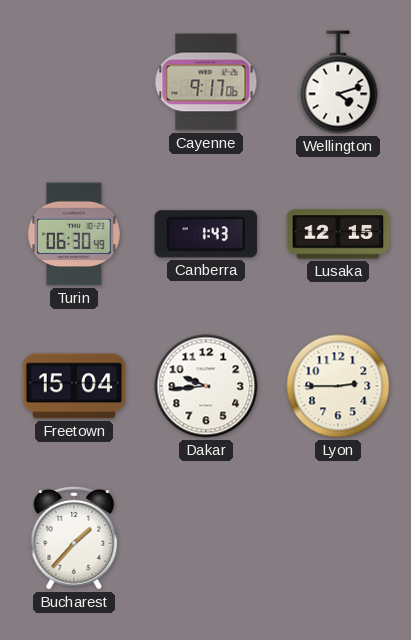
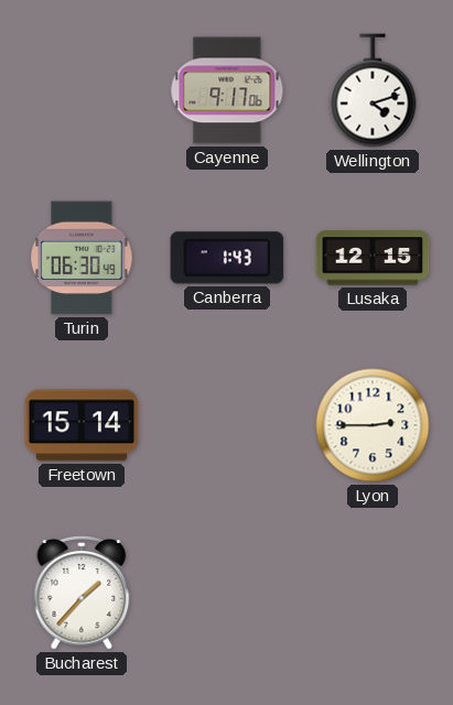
Freetown: 15:04 -> 15:14
Dakar: 9:44 -> none
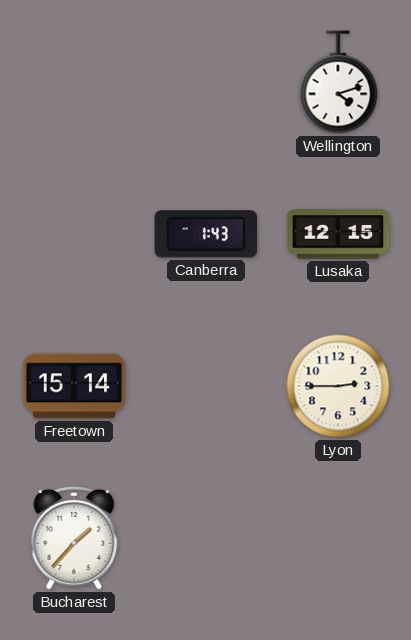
Cayenne: 9:17 -> none
Turin: 06:30 -> none
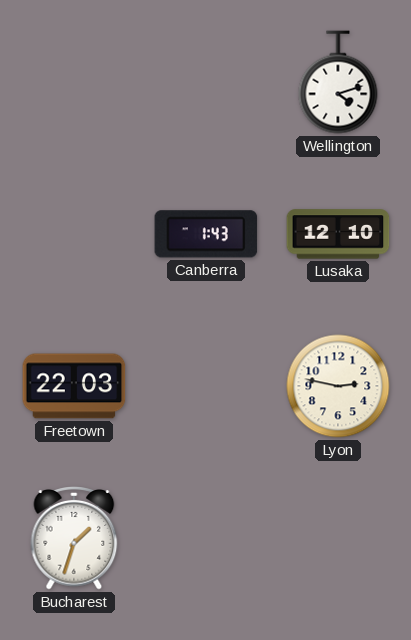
Lusaka: 12:15 -> 12:10
Freetown: 15:14 -> 22:03
Lyon: 2:45 -> 2:47
Bucharest: 1:37 -> 1:33
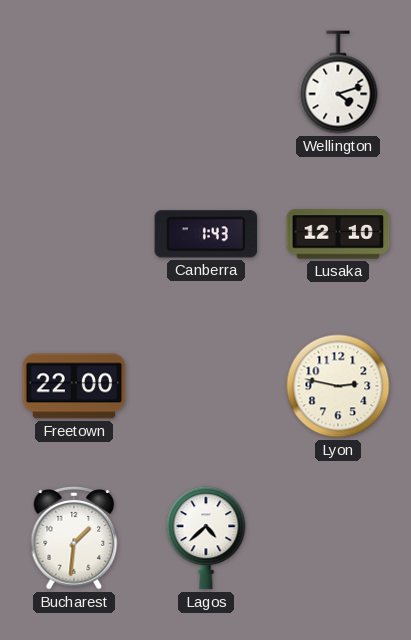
Freetown: 22:03 -> 22:00
Bucharest: 1:33 -> 1:31
Lagos: none -> 4:38
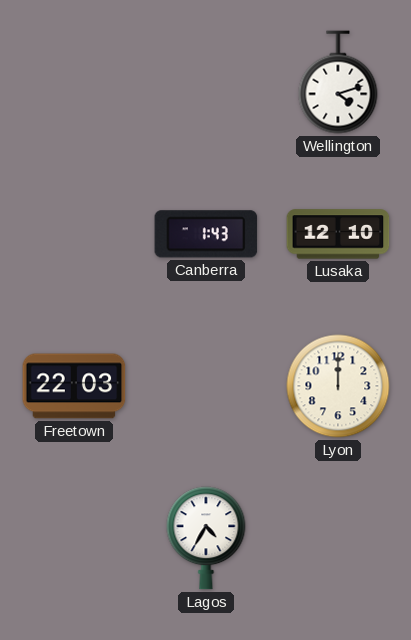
Freetown: 22:00 -> 22:03
Lyon: 2:47 -> 12:00
Bucharest: 1:31 -> none
Lagos: 4:38 -> 4:35
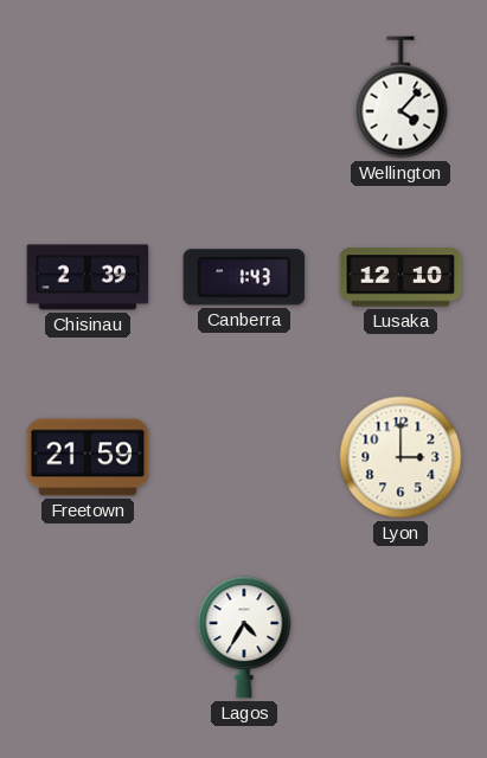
Wellington: 4:12 -> 4:07
Chisinau: none -> 2:39
Freetown: 22:03 -> 21:59
Lyon: 12:00 -> 3:00
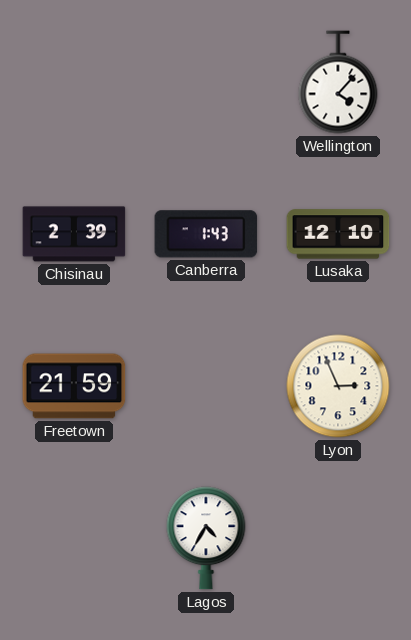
Lyon: 3:00 -> 2:56
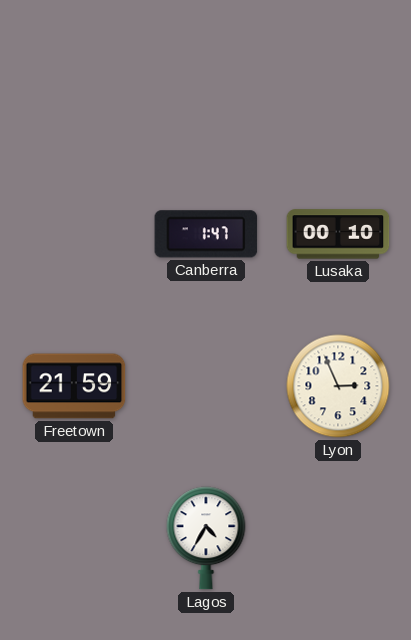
Wellington: 4:07 -> none
Chisinau: 2:39 -> none
Canberra: 1:43 -> 1:47
Lusaka: 12:10 -> 00:10
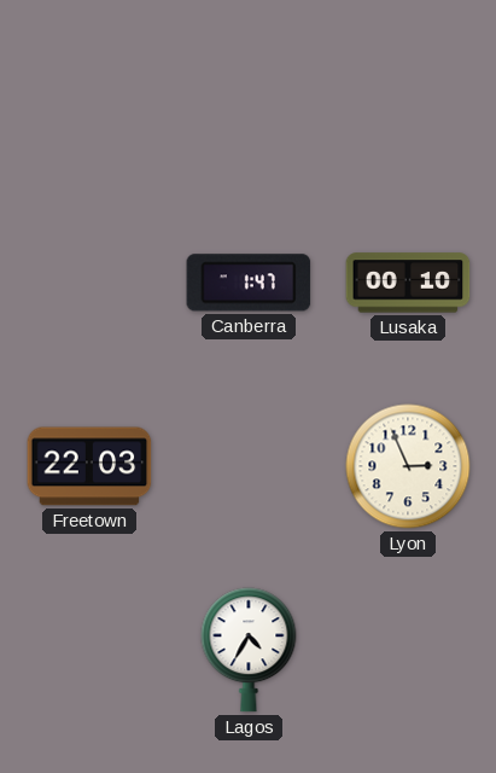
Freetown: 21:59 -> 22:03
